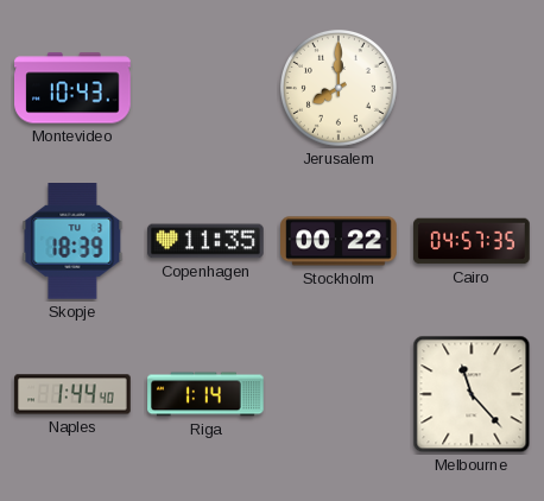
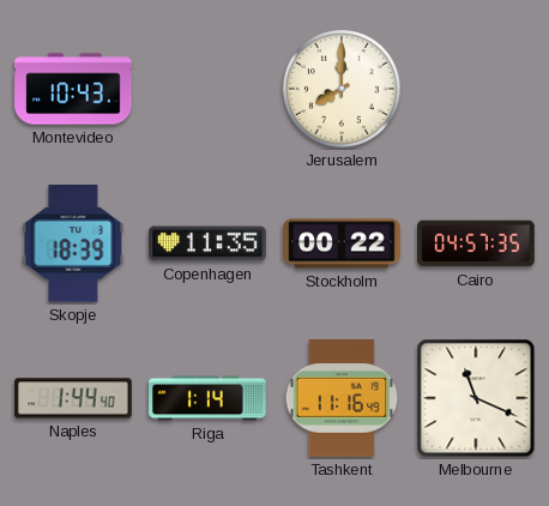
Tashkent: none -> 11:16
Melbourne: 11:23 -> 11:19
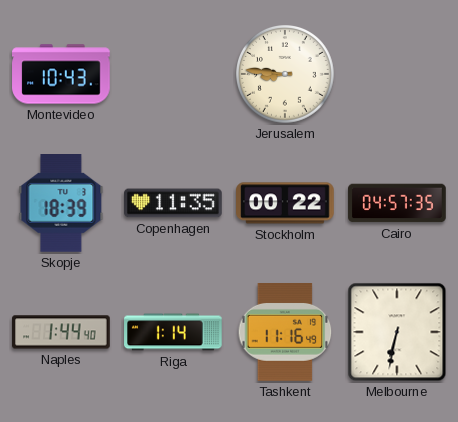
Jerusalem: 8:00 -> 8:46
Melbourne: 11:19 -> 6:32
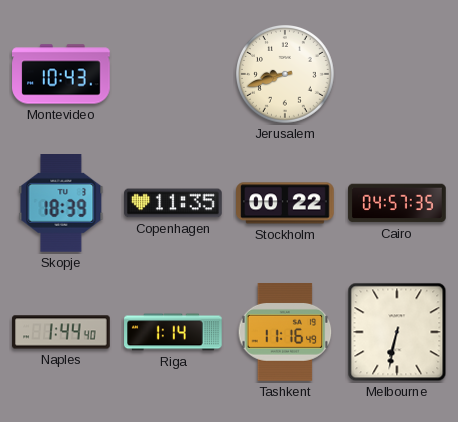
Jerusalem: 8:46 -> 8:42
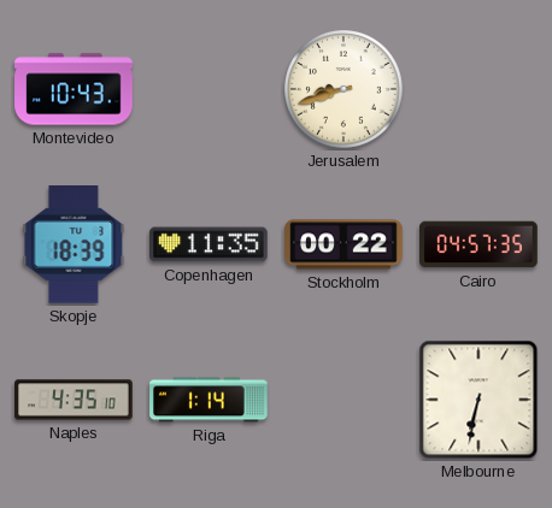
Naples: 1:44 -> 4:35
Tashkent: 11:16 -> none
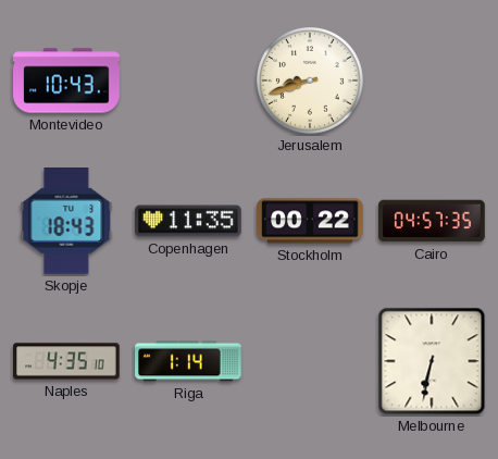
Skopje: 18:39 -> 18:43
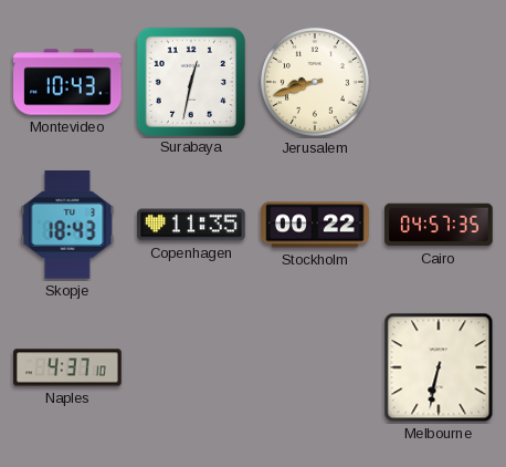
Surabaya: none -> 12:32
Naples: 4:35 -> 4:37
Riga: 1:14 -> none
